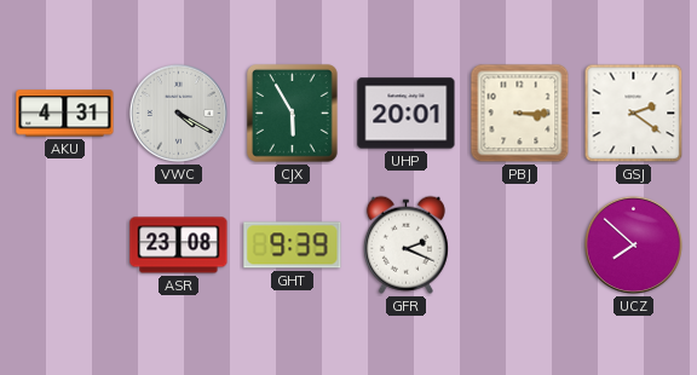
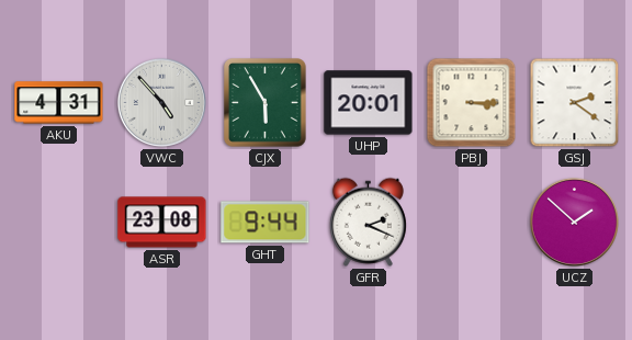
VWC: 4:20 -> 4:53
GHT: 9:39 -> 9:44
UCZ: 7:52 -> 1:52
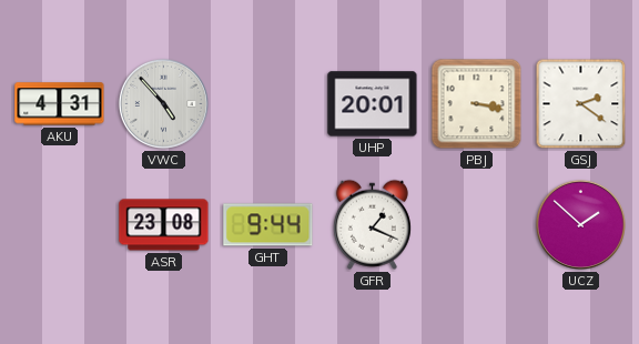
CJX: 5:55 -> none
PBJ: 3:15 -> 3:17
GFR: 2:19 -> 1:19
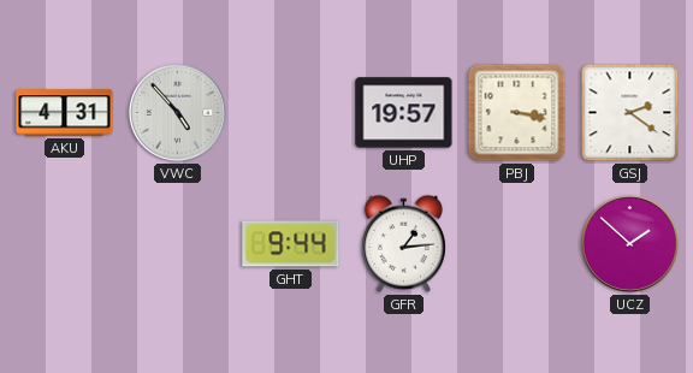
UHP: 20:01 -> 19:57
ASR: 23:08 -> none
GFR: 1:19 -> 1:14
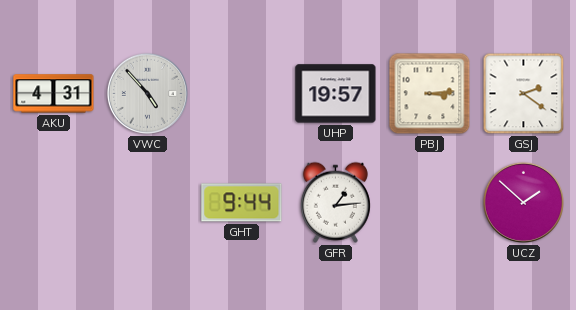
PBJ: 3:17 -> 3:14
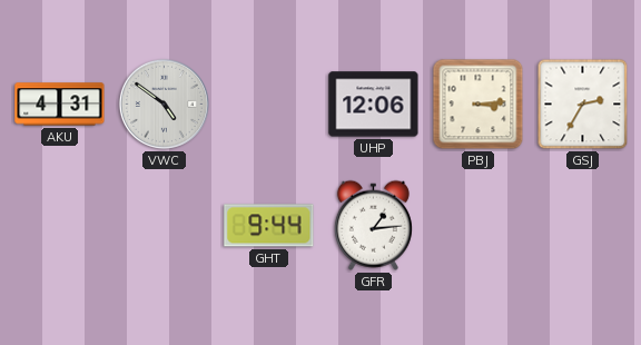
VWC: 4:53 -> 4:51
UHP: 19:57 -> 12:06
GSJ: 2:21 -> 2:35
UCZ: 1:52 -> none
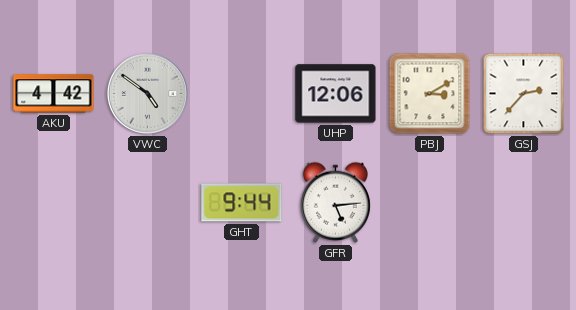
AKU: 4:31 -> 4:42
PBJ: 3:14 -> 3:10
GSJ: 2:35 -> 2:37
GFR: 1:14 -> 5:14
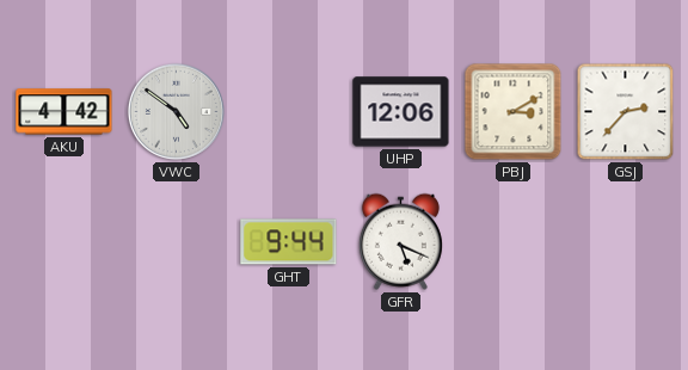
GFR: 5:14 -> 5:19
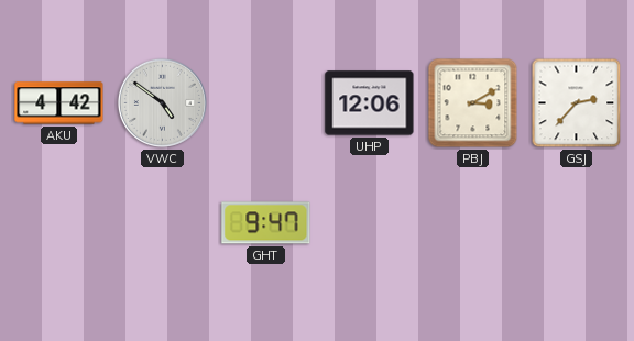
GHT: 9:44 -> 9:47
GFR: 5:19 -> none
